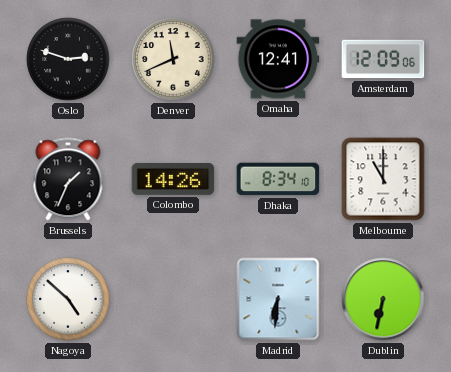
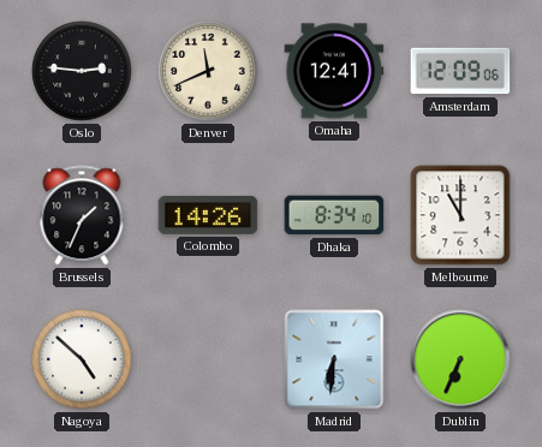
Oslo: 2:48 -> 2:46
Dublin: 6:32 -> 6:34
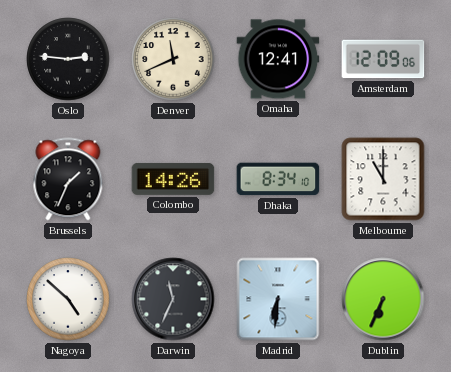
Darwin: none -> 11:34
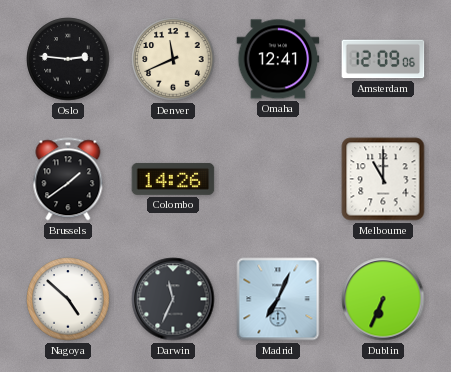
Brussels: 1:34 -> 1:39
Dhaka: 8:34 -> none
Madrid: 6:31 -> 7:04
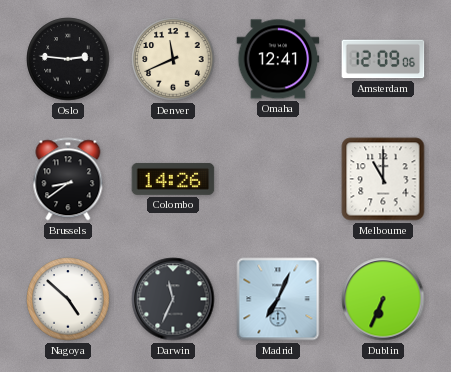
Brussels: 1:39 -> 8:39
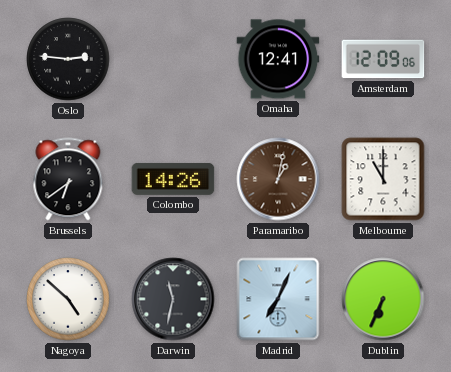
Denver: 11:41 -> none
Brussels: 8:39 -> 6:39
Paramaribo: none -> 1:02
Darwin: 11:34 -> 11:32
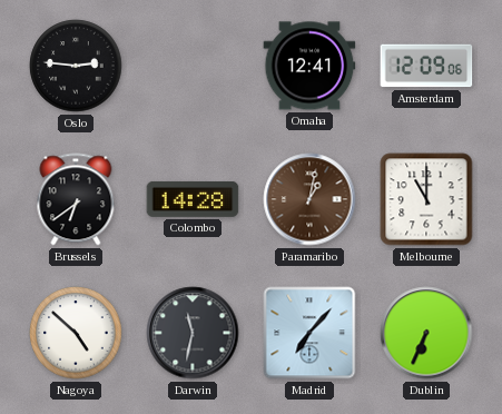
Colombo: 14:26 -> 14:28
Madrid: 7:04 -> 7:07
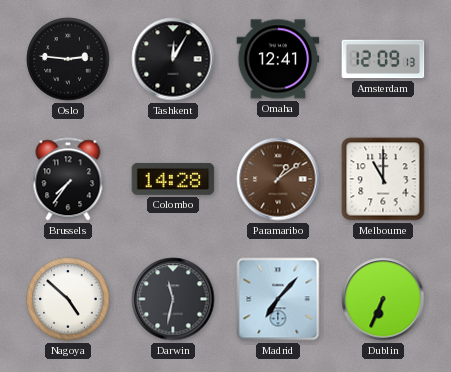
Tashkent: none -> 12:05
Amsterdam: 12:09:06 -> 12:09:13
Brussels: 6:39 -> 7:36
Paramaribo: 1:02 -> 1:09
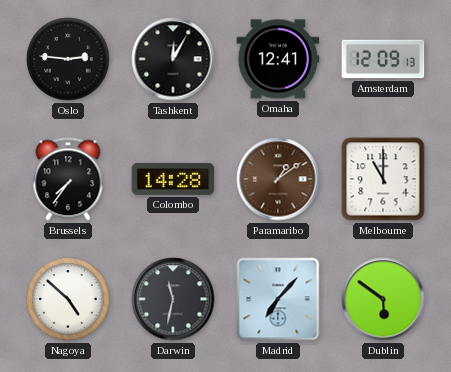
Dublin: 6:34 -> 5:51
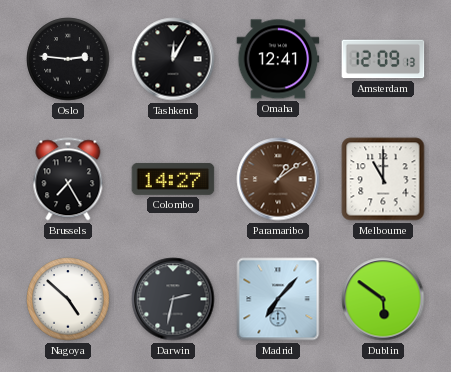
Brussels: 7:36 -> 7:25
Colombo: 14:28 -> 14:27
Darwin: 11:32 -> 2:32
